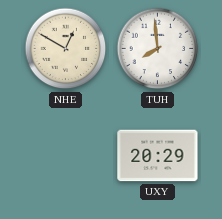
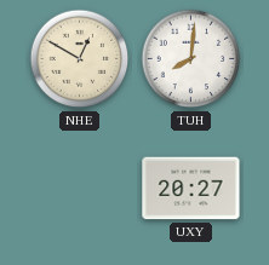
TUH: 7:59 -> 8:01
UXY: 20:29 -> 20:27
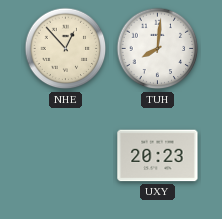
NHE: 12:50 -> 12:53
UXY: 20:27 -> 20:23
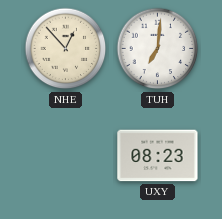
TUH: 8:01 -> 7:01
UXY: 20:23 -> 08:23
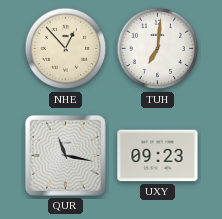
QUR: none -> 11:17
UXY: 08:23 -> 09:23
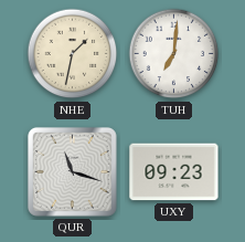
NHE: 12:53 -> 1:32
QUR: 11:17 -> 11:18
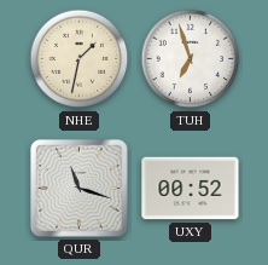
TUH: 7:01 -> 6:57
UXY: 09:23 -> 00:52
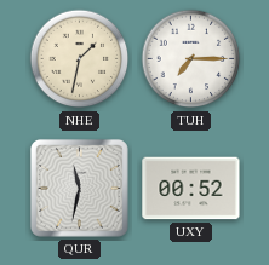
TUH: 6:57 -> 7:15
QUR: 11:18 -> 11:32
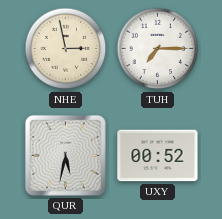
NHE: 1:32 -> 2:58
QUR: 11:32 -> 5:32
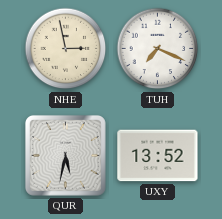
TUH: 7:15 -> 7:19
UXY: 00:52 -> 13:52
